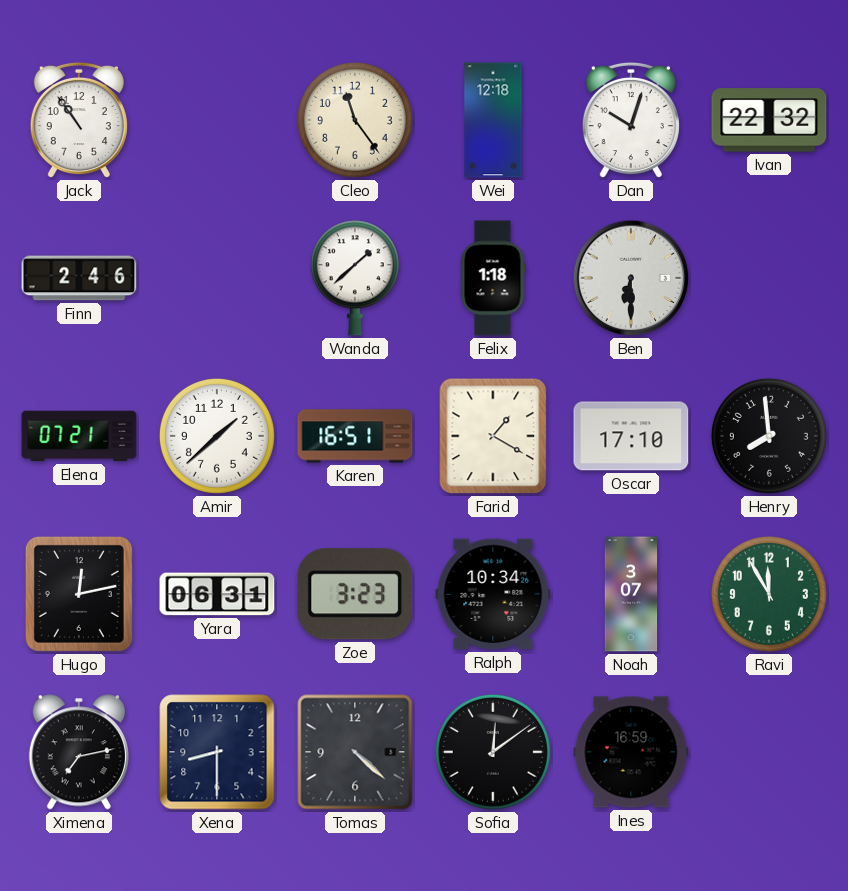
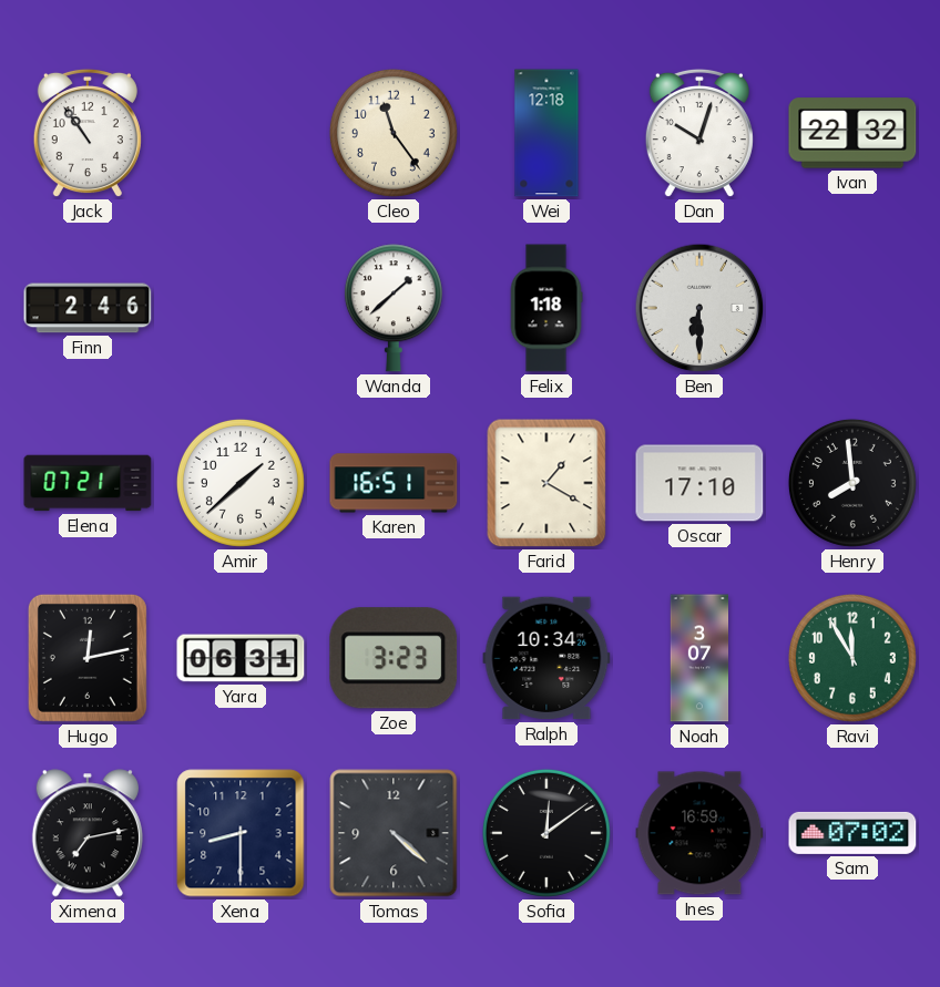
Sam: none -> 07:02
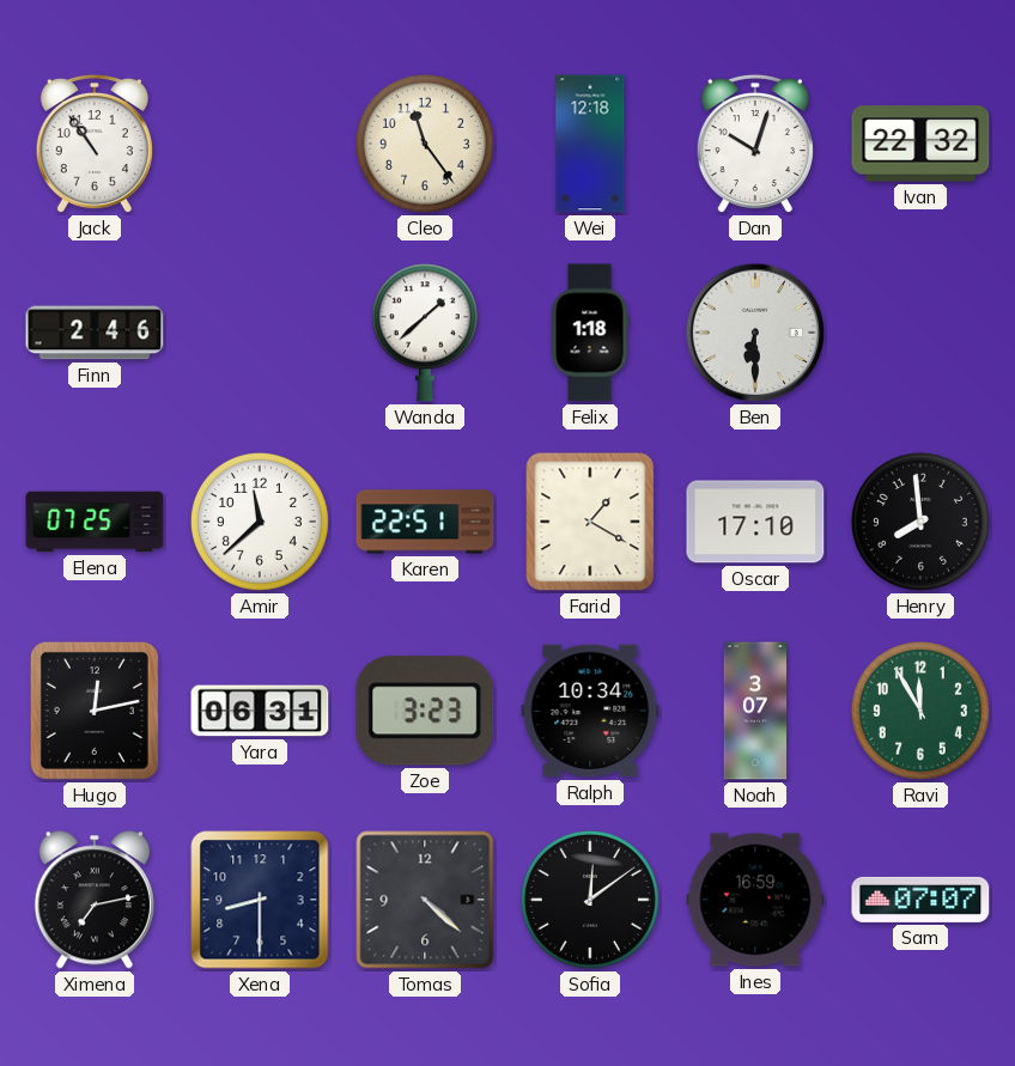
Elena: 07:21 -> 07:25
Amir: 1:38 -> 11:38
Karen: 16:51 -> 22:51
Sam: 07:02 -> 07:07
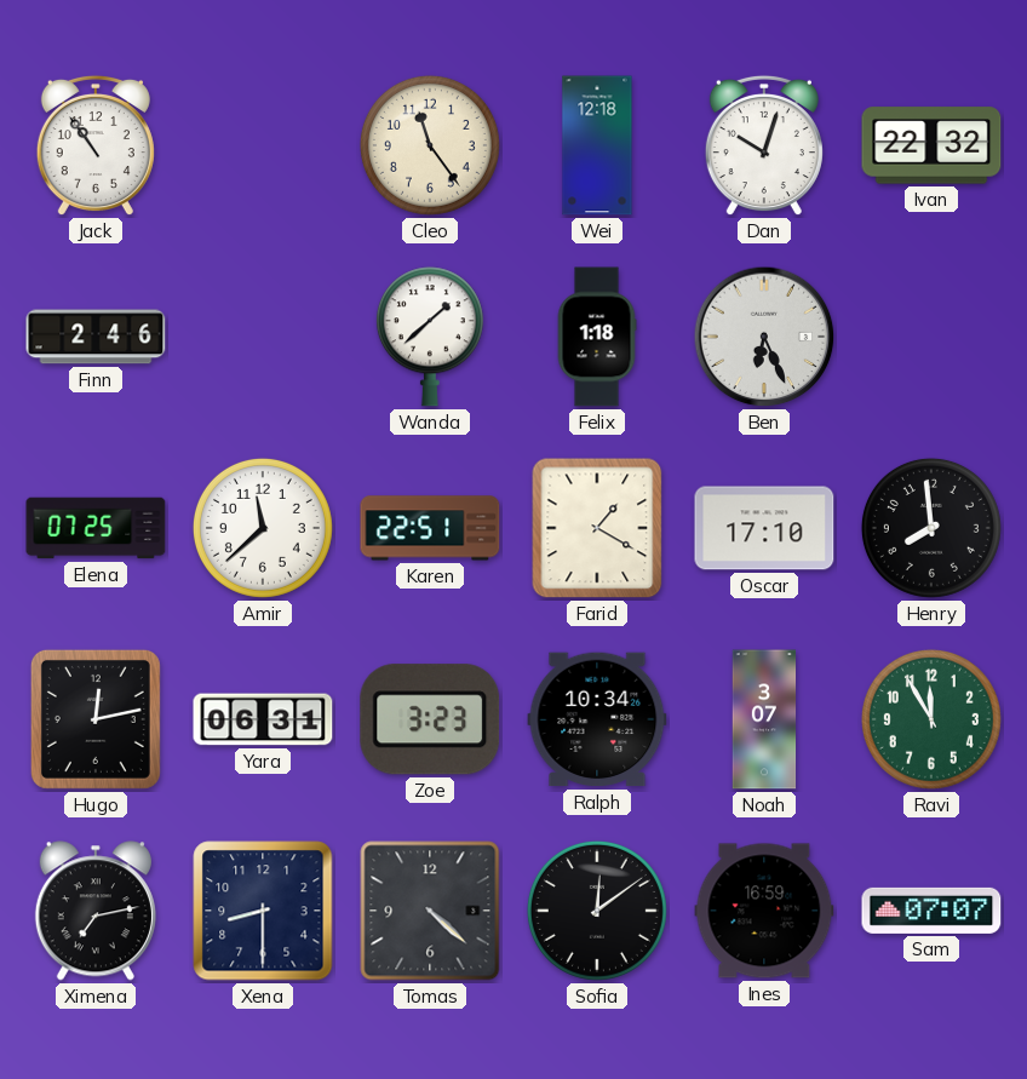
Ben: 6:30 -> 6:26
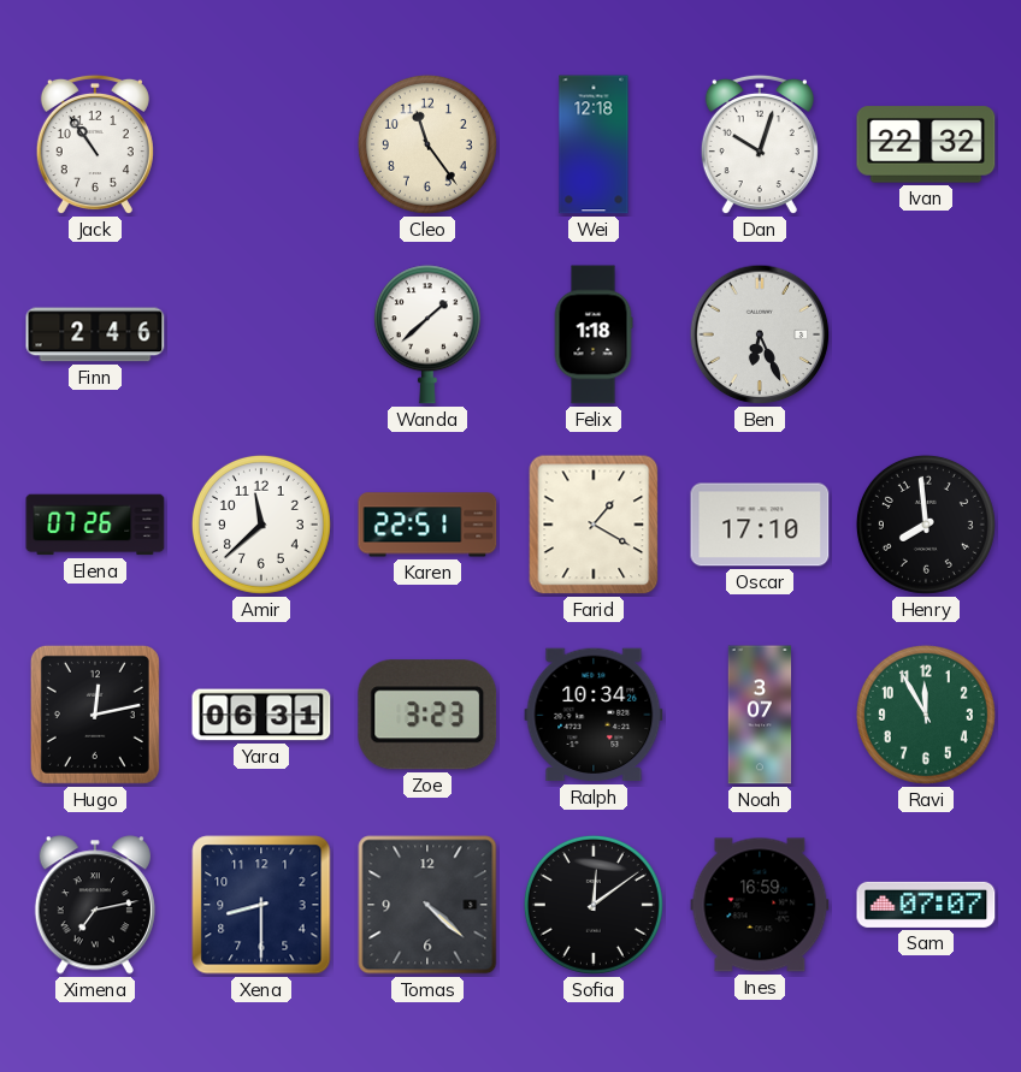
Elena: 07:25 -> 07:26
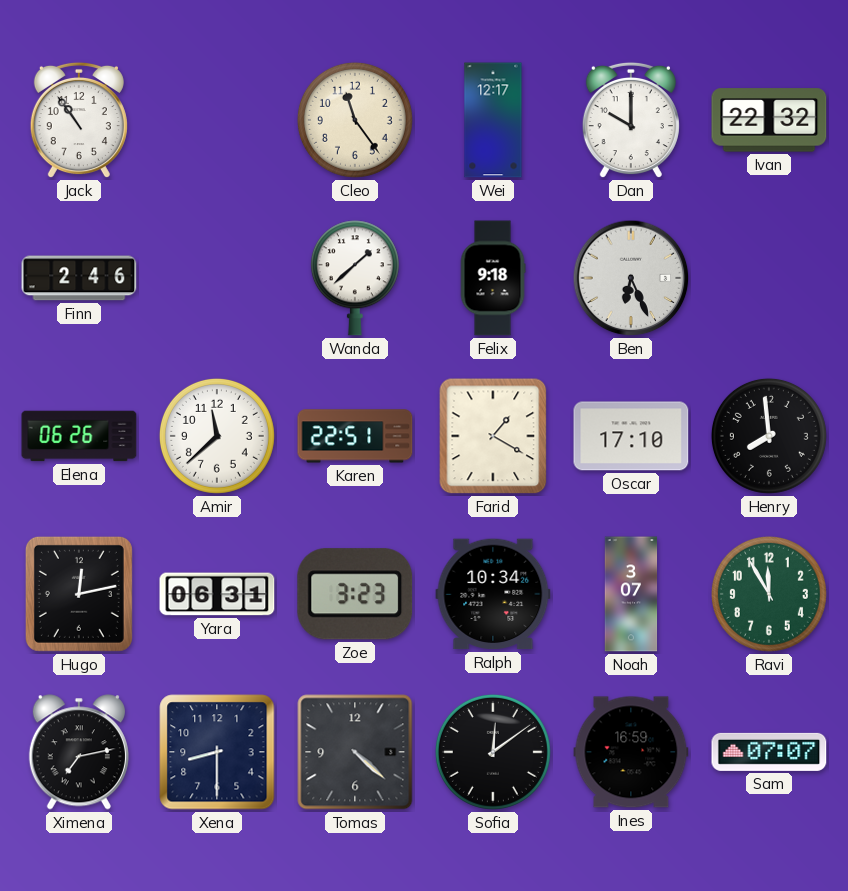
Wei: 12:18 -> 12:17
Dan: 10:03 -> 10:00
Felix: 1:18 -> 9:18
Elena: 07:26 -> 06:26
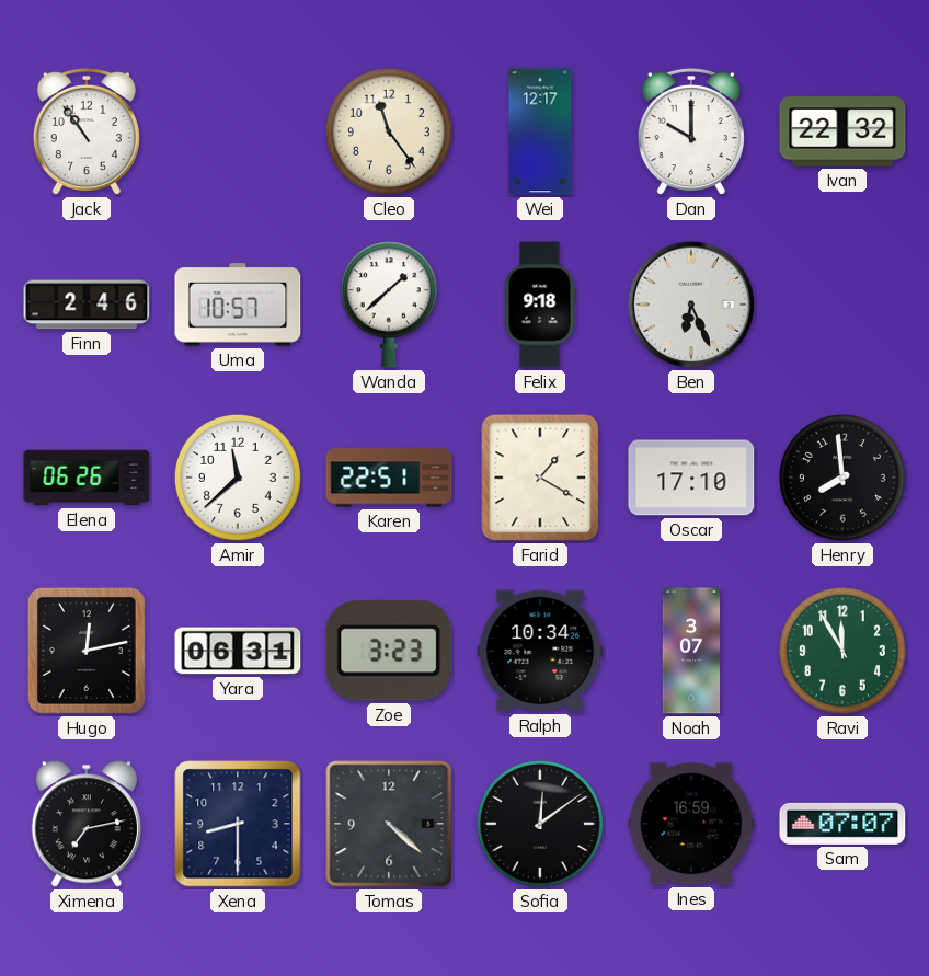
Uma: none -> 10:57
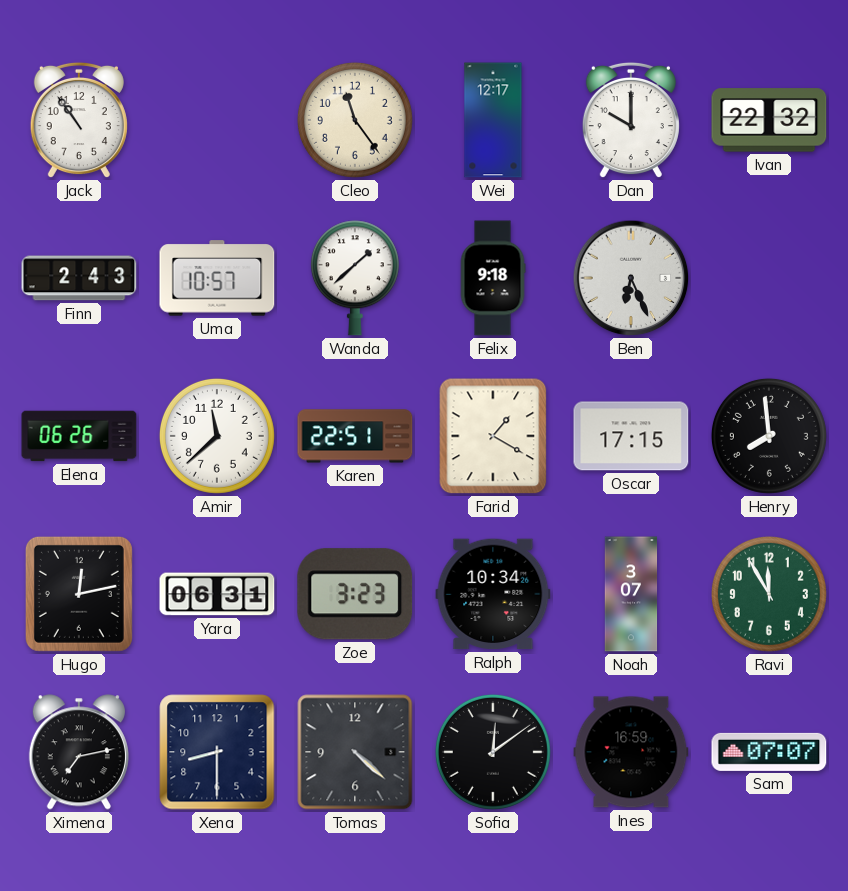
Finn: 2:46 -> 2:43
Oscar: 17:10 -> 17:15
